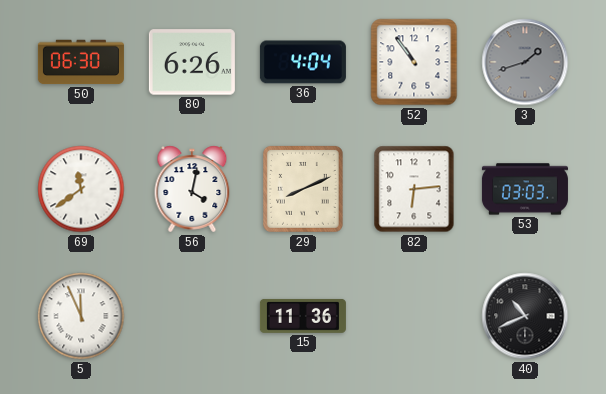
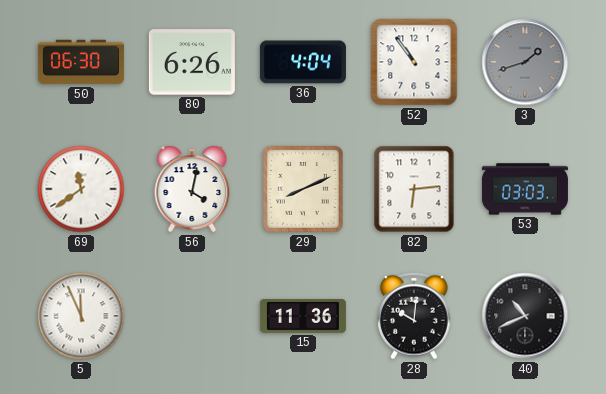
28: none -> 10:01
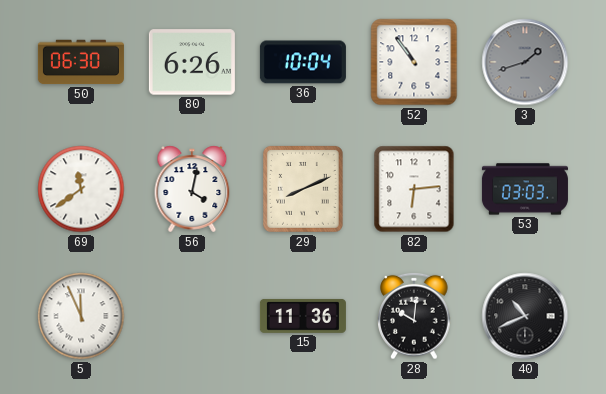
36: 4:04 -> 10:04
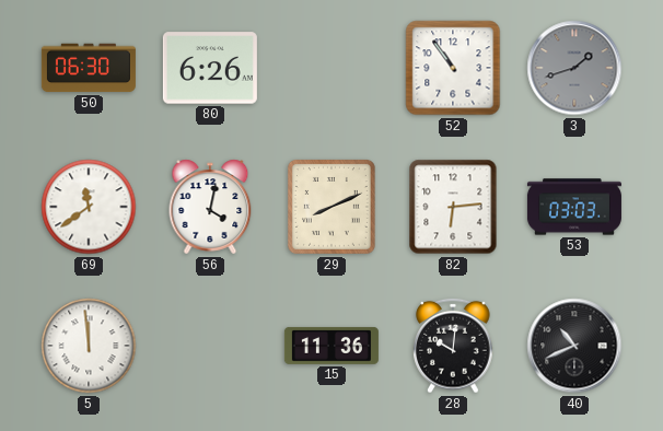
36: 10:04 -> none
5: 11:56 -> 11:59
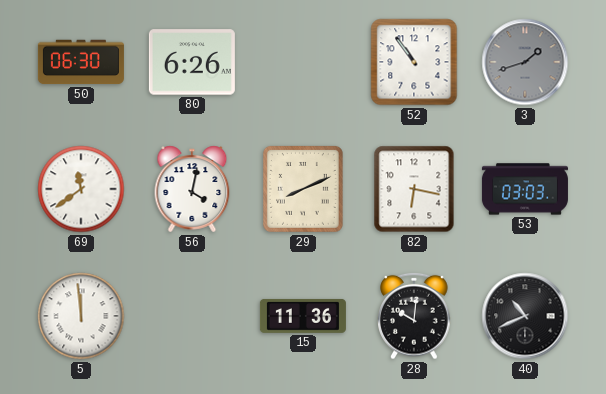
82: 6:14 -> 6:17
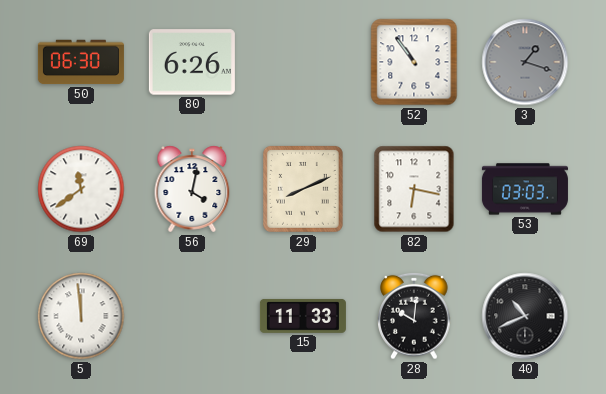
3: 1:42 -> 1:18
15: 11:36 -> 11:33
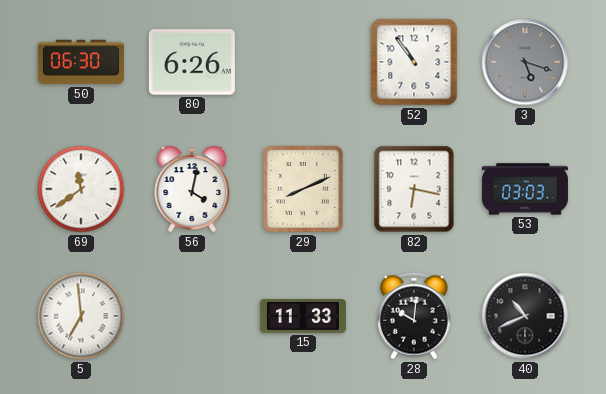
3: 1:18 -> 5:18
5: 11:59 -> 6:59
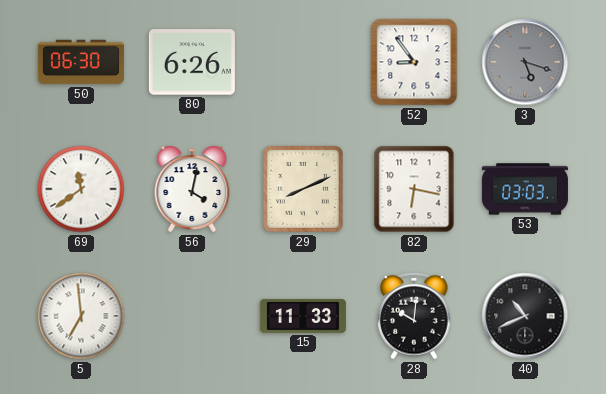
52: 10:54 -> 8:54
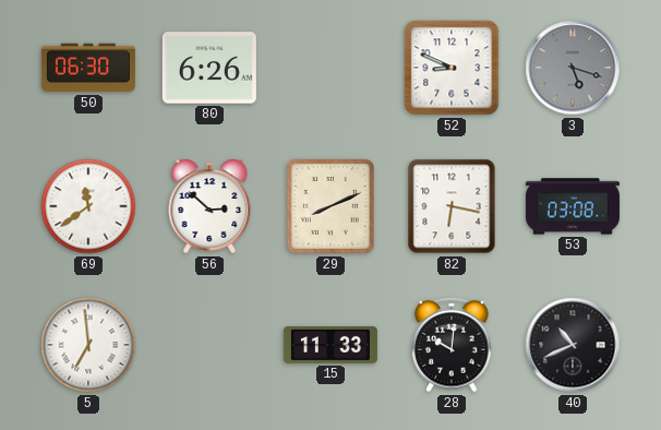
52: 8:54 -> 8:49
56: 4:02 -> 2:52
53: 03:03 -> 03:08
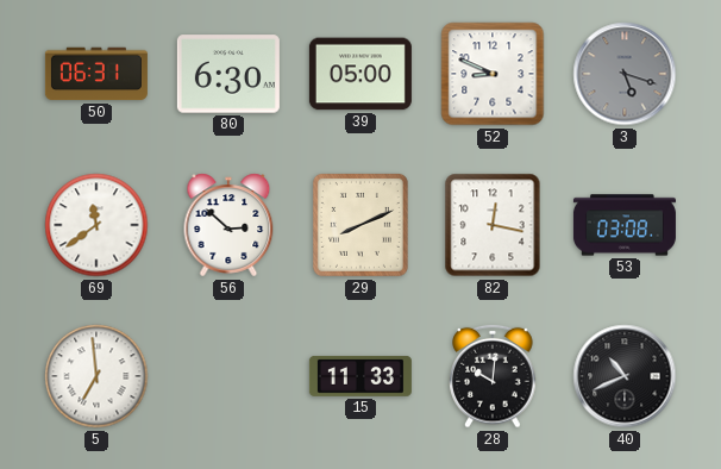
50: 06:30 -> 06:31
80: 6:26 -> 6:30
39: none -> 05:00
82: 6:17 -> 12:17
